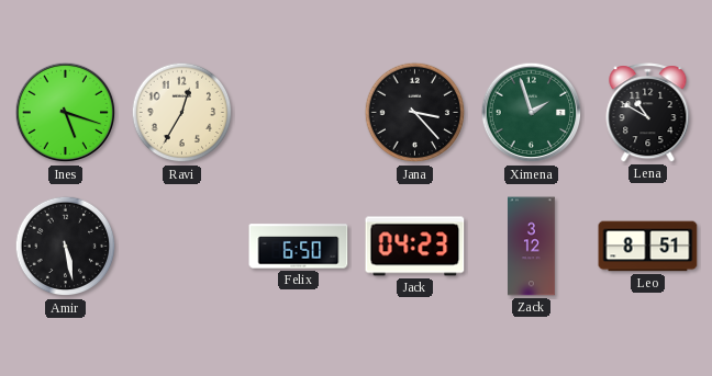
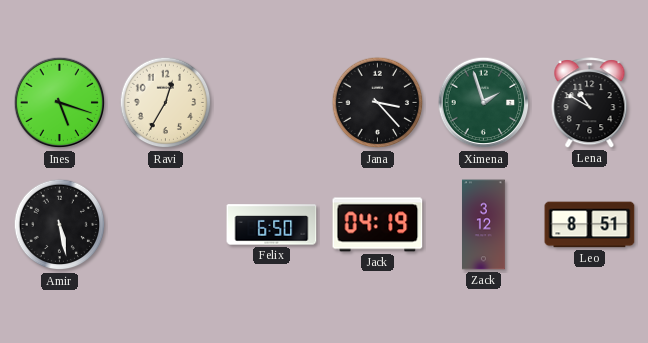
Jack: 04:23 -> 04:19
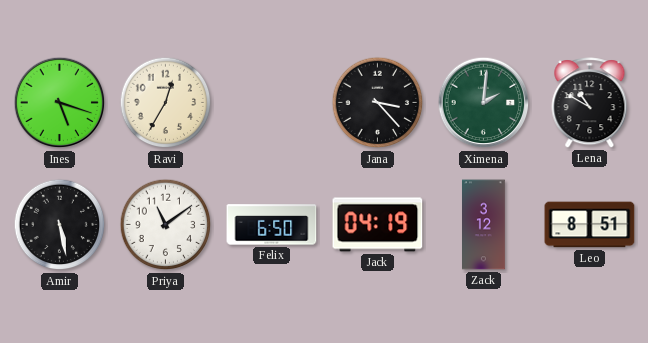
Ximena: 1:57 -> 2:01
Priya: none -> 11:09
